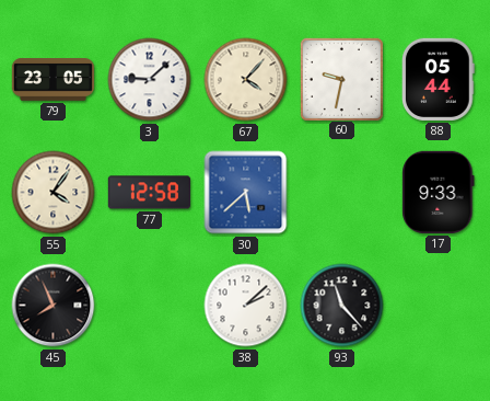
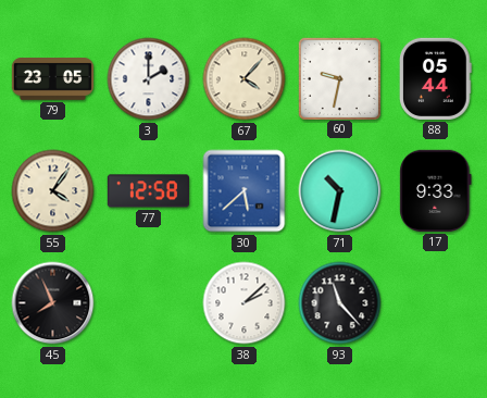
3: 9:08 -> 2:00
71: none -> 10:32
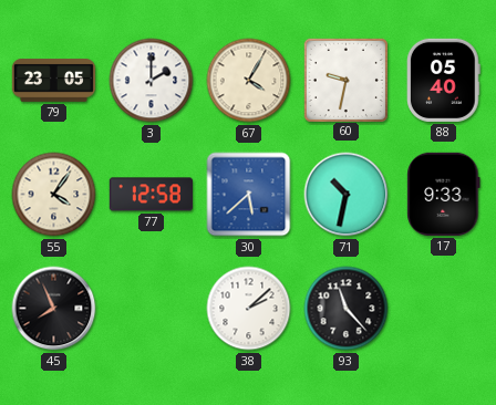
67: 4:07 -> 4:05
88: 05:44 -> 05:40
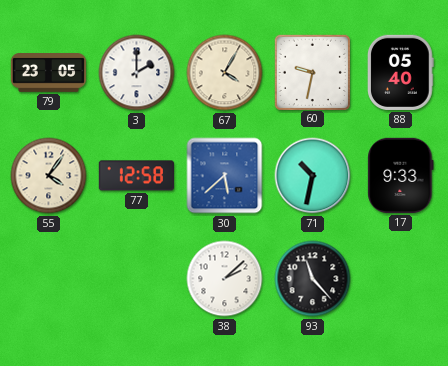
45: 7:56 -> none
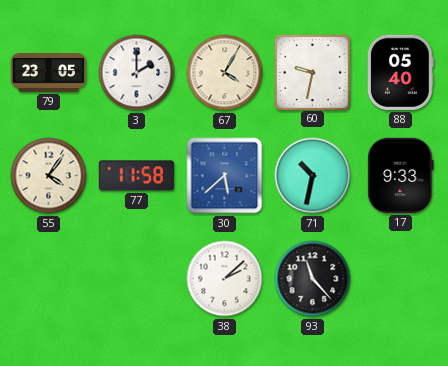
77: 12:58 -> 11:58
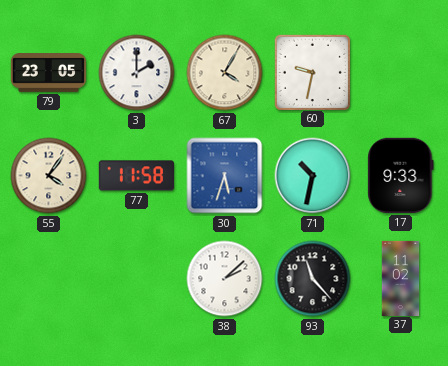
88: 05:40 -> none
30: 5:38 -> 5:33
37: none -> 11:02
